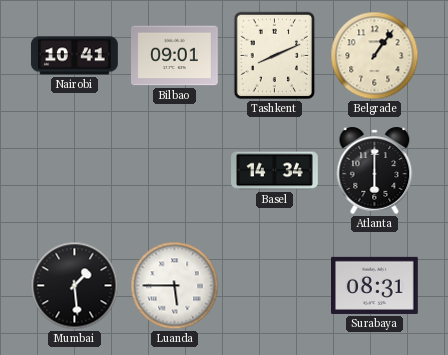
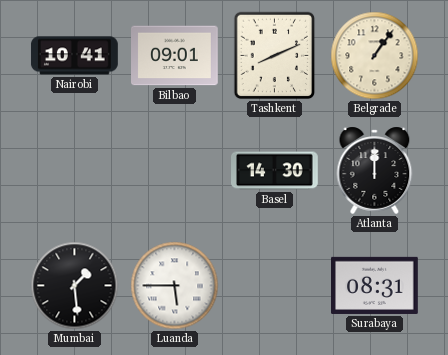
Basel: 14:34 -> 14:30
Atlanta: 6:00 -> 12:00
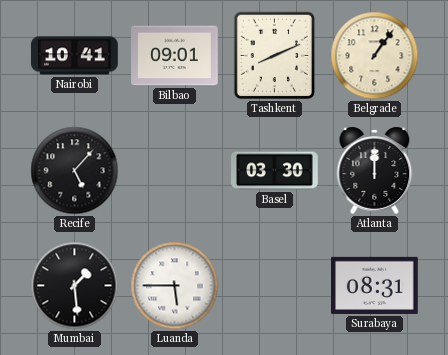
Recife: none -> 5:07
Basel: 14:30 -> 03:30
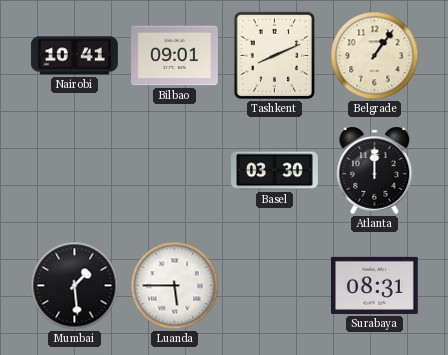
Recife: 5:07 -> none
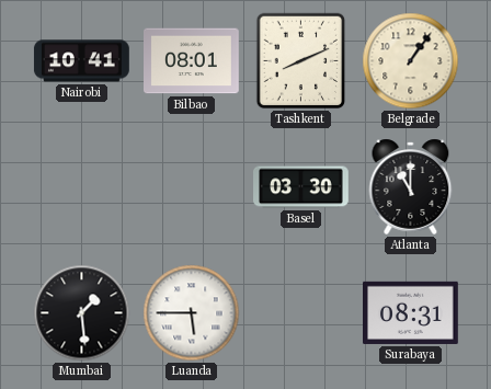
Bilbao: 09:01 -> 08:01
Atlanta: 12:00 -> 11:00
